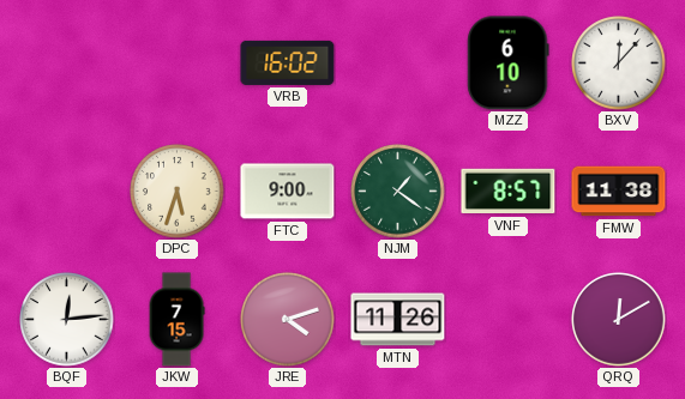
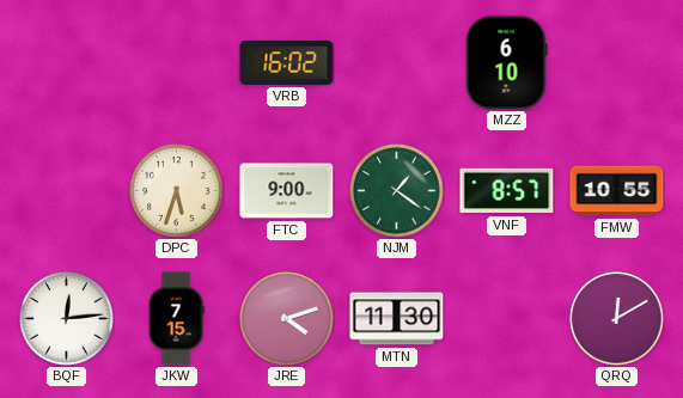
BXV: 12:07 -> none
FMW: 11:38 -> 10:55
MTN: 11:26 -> 11:30
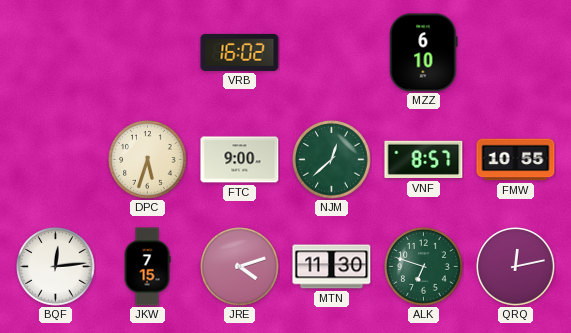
NJM: 1:21 -> 12:38
ALK: none -> 6:48
QRQ: 12:10 -> 12:13
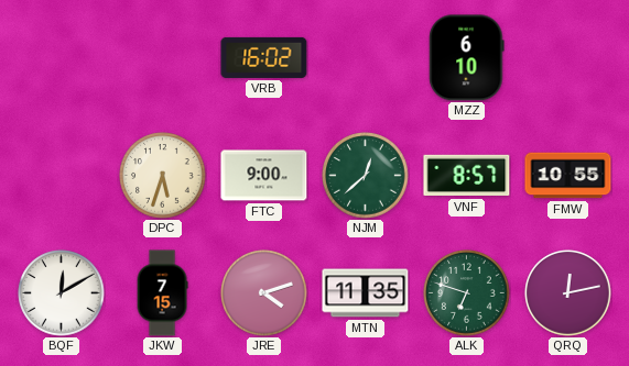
BQF: 12:14 -> 12:10
MTN: 11:30 -> 11:35
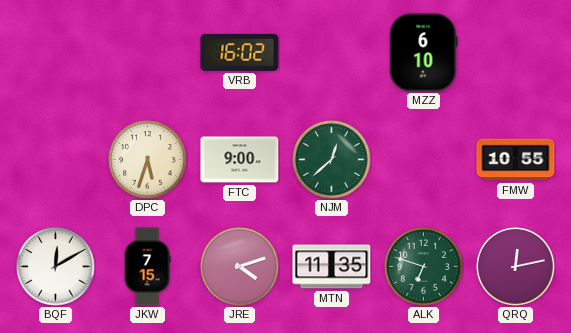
VNF: 8:57 -> none
